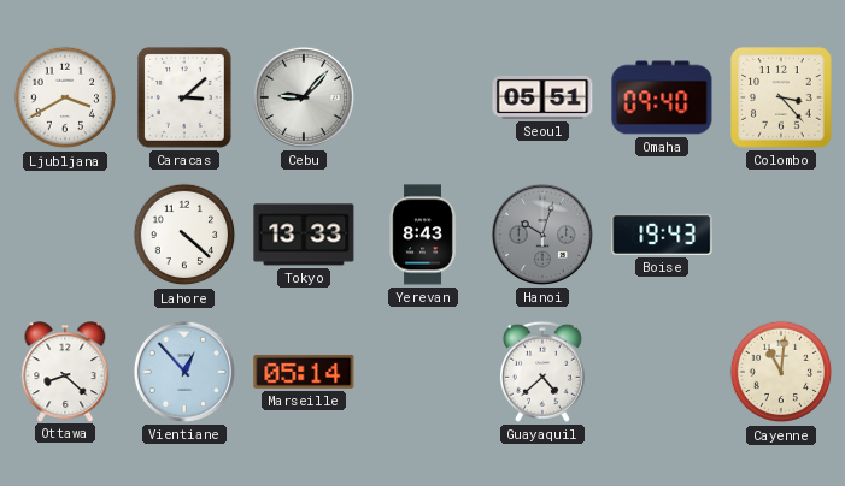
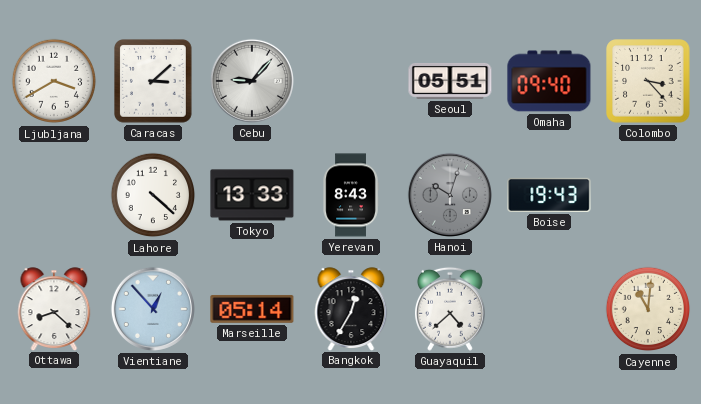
Bangkok: none -> 12:35
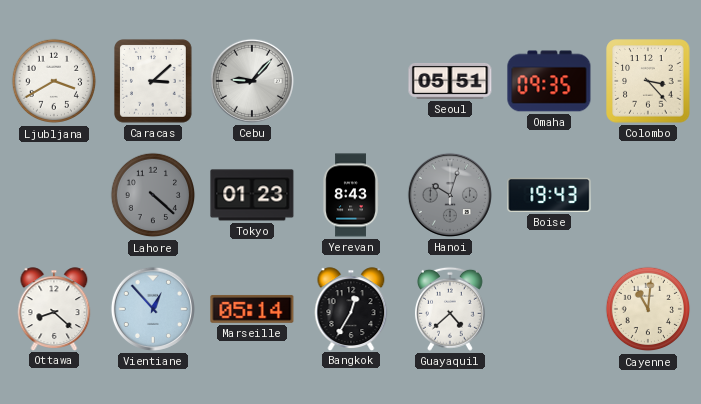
Omaha: 09:40 -> 09:35
Lahore dial: white -> grey
Tokyo: 13:33 -> 01:23
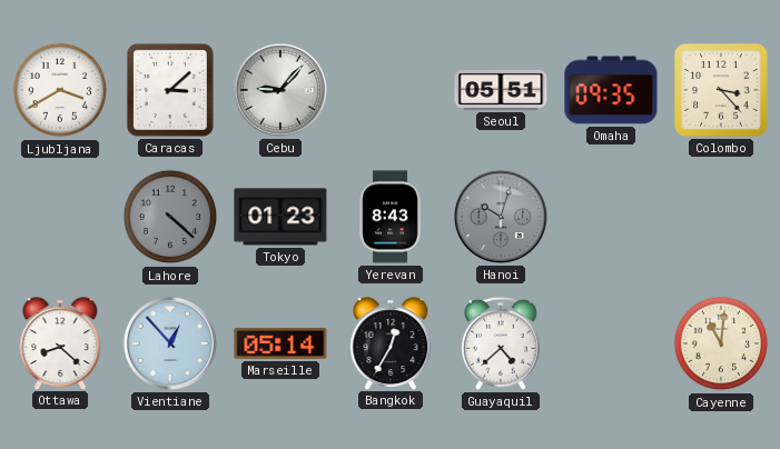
Boise: 19:43 -> none
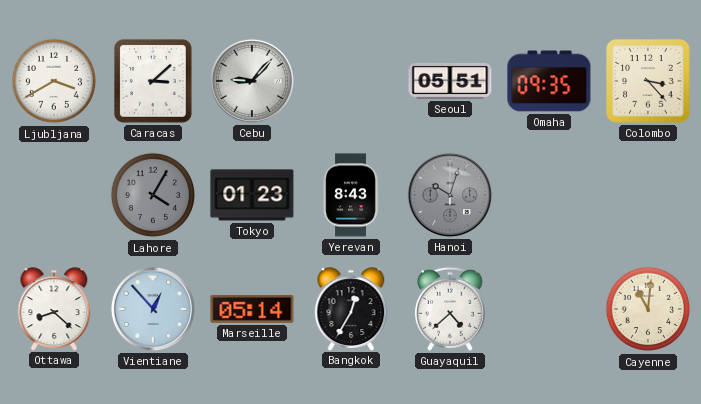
Lahore: 4:22 -> 4:05
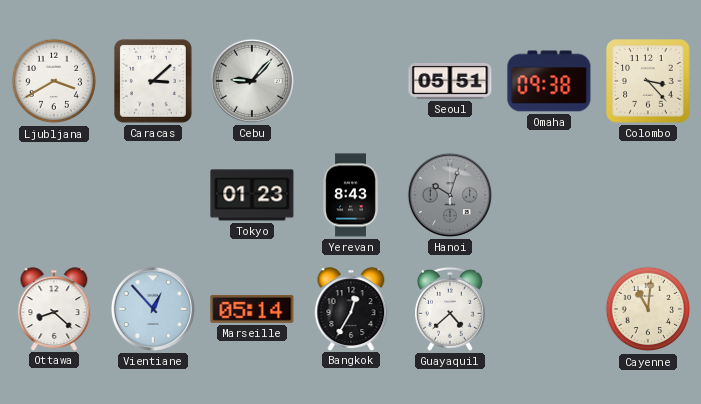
Omaha: 09:35 -> 09:38
Lahore: 4:05 -> none
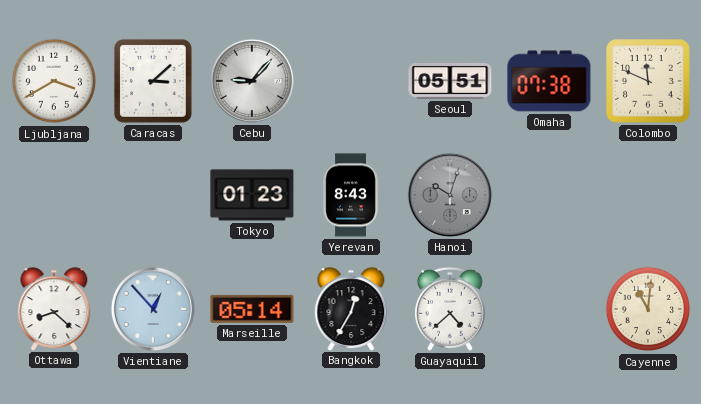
Omaha: 09:38 -> 07:38
Colombo: 3:23 -> 11:49
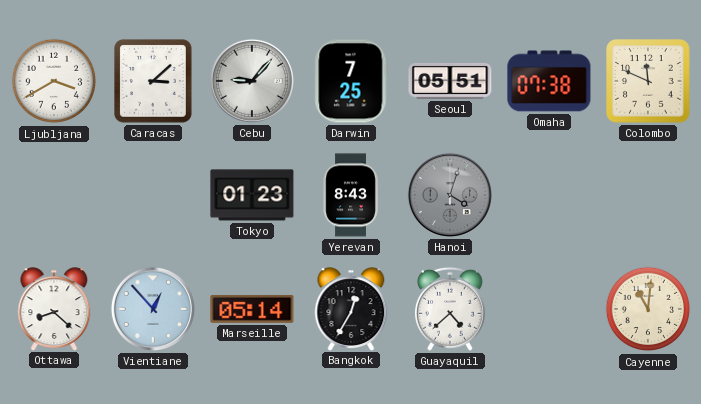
Darwin: none -> 7:25
Hanoi: 10:03 -> 4:03
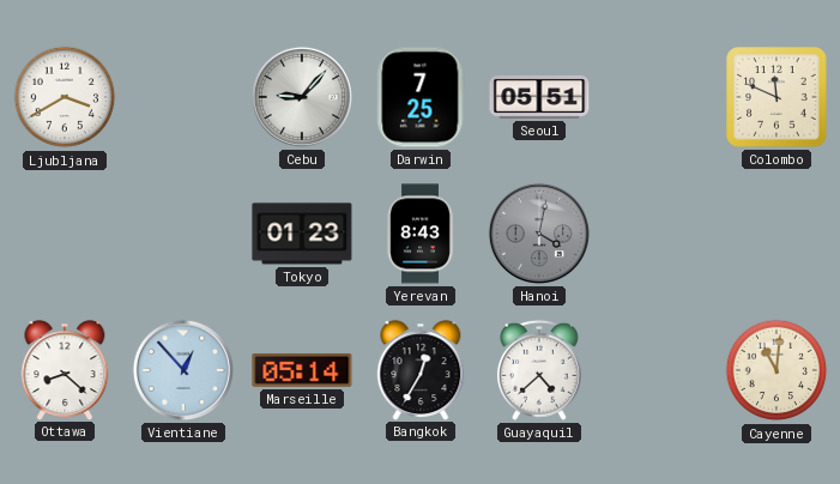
Caracas: 3:08 -> none
Omaha: 07:38 -> none
Hanoi: 4:03 -> 4:02
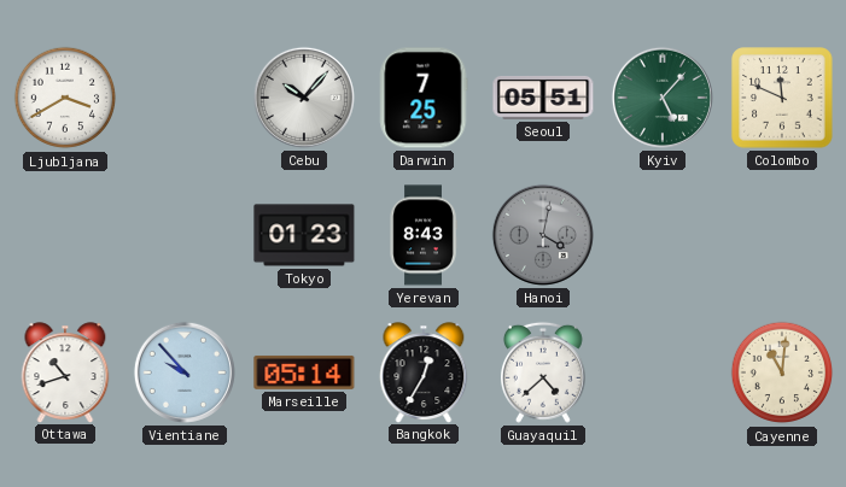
Cebu: 9:07 -> 10:07
Kyiv: none -> 5:07
Ottawa: 8:22 -> 10:42
Vientiane: 12:53 -> 9:53
